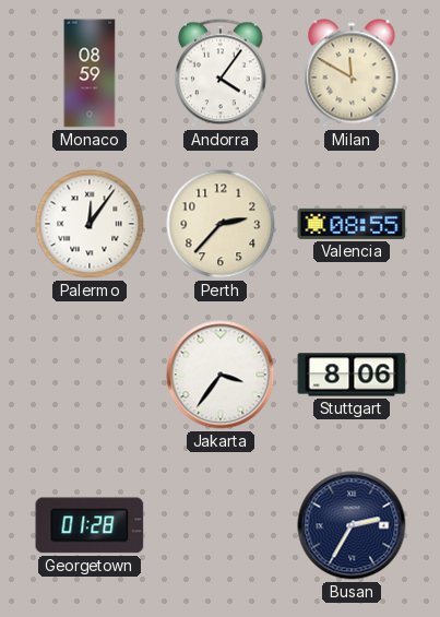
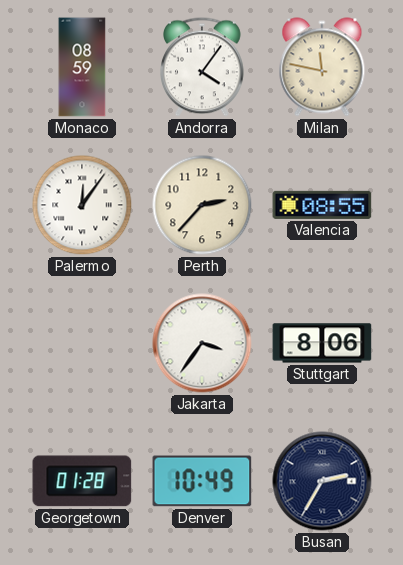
Milan: 11:50 -> 11:47
Denver: none -> 10:49
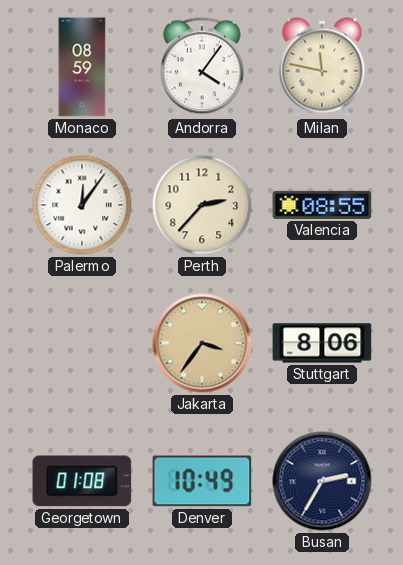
Jakarta dial: white -> champagne
Georgetown: 01:28 -> 01:08
